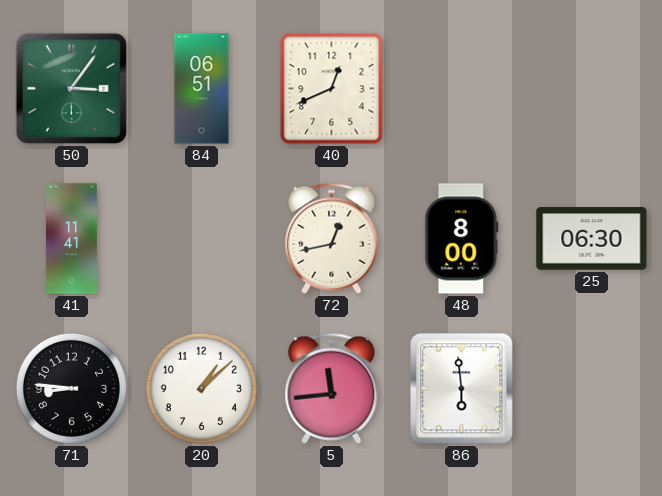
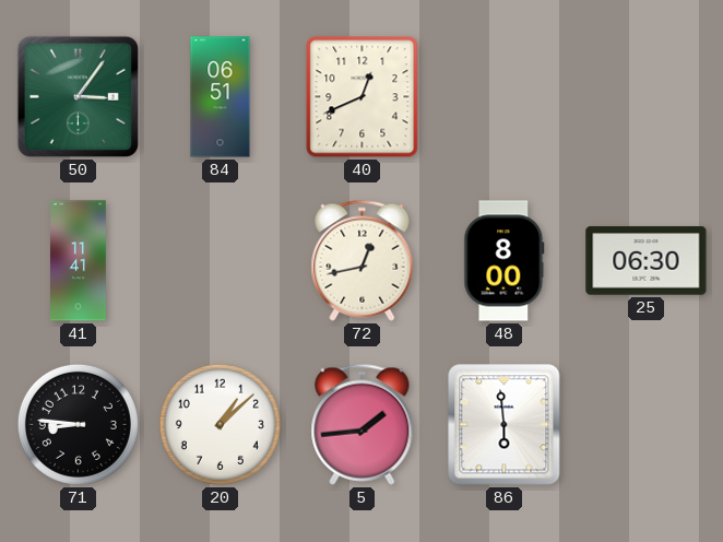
5: 11:44 -> 1:44
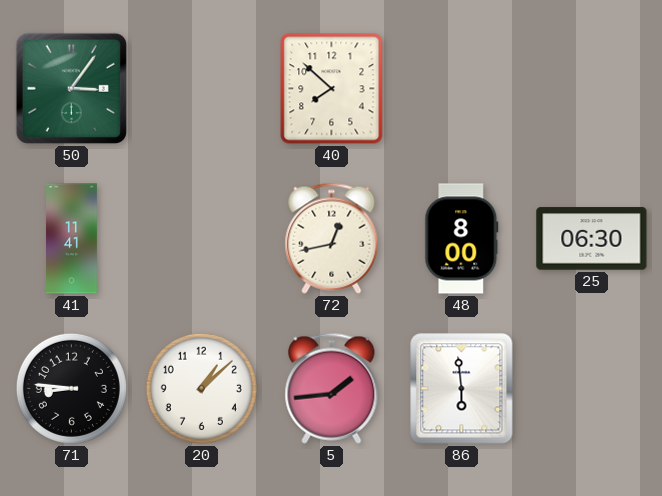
84: 06:51 -> none
40: 12:41 -> 7:52
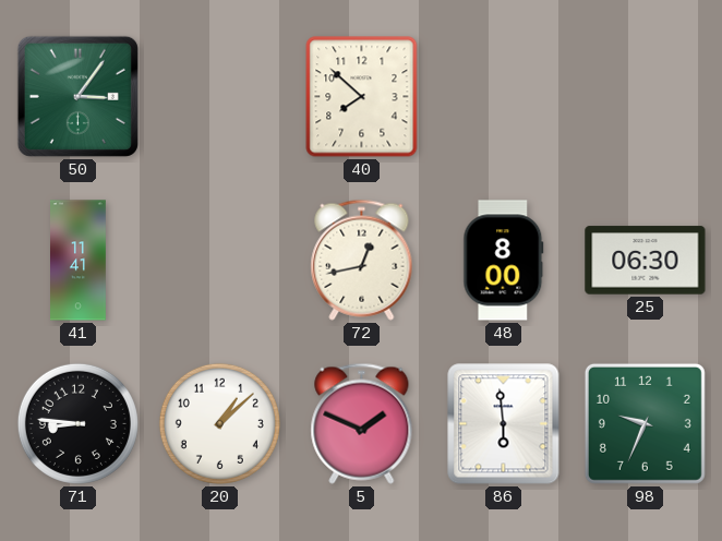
5: 1:44 -> 1:49
98: none -> 9:34
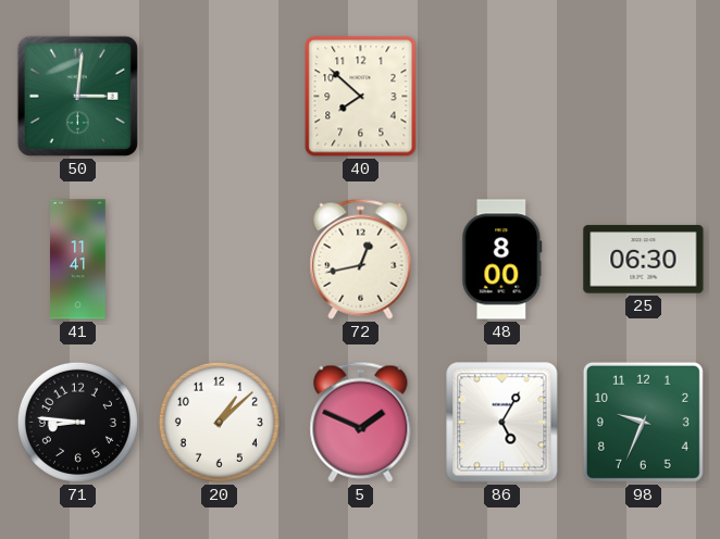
50: 3:06 -> 3:01
86: 5:59 -> 5:05
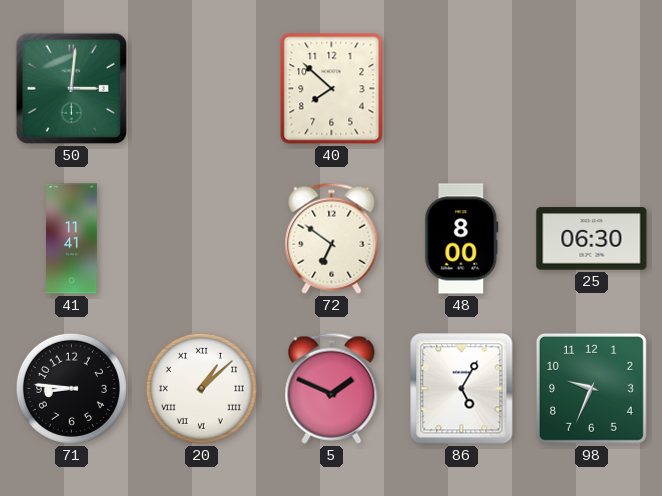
72: 12:43 -> 6:51
20 numerals: Arabic -> Roman
